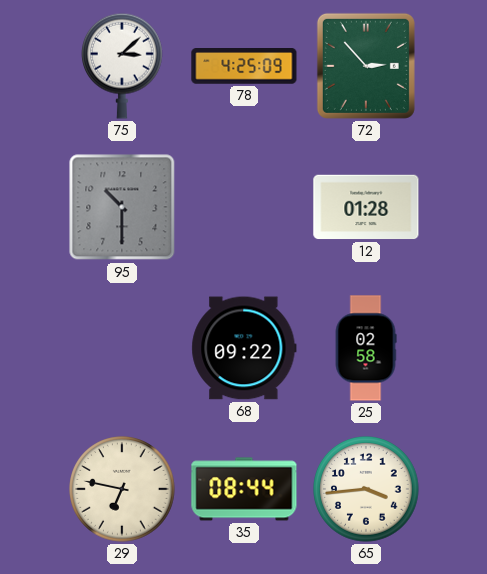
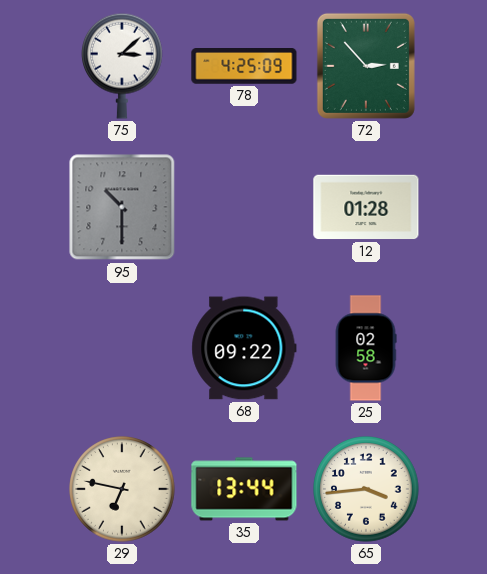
35: 08:44 -> 13:44
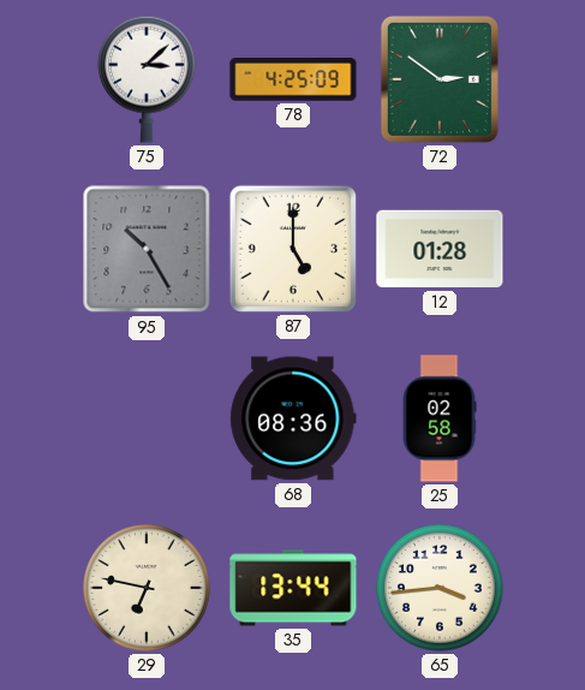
72: 2:53 -> 2:51
95: 10:30 -> 10:25
87: none -> 5:00
68: 09:22 -> 08:36
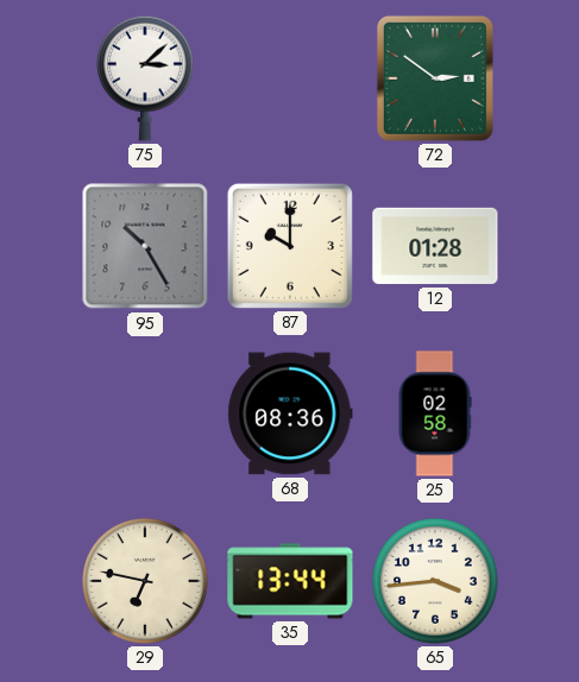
78: 4:25 -> none
87: 5:00 -> 10:00
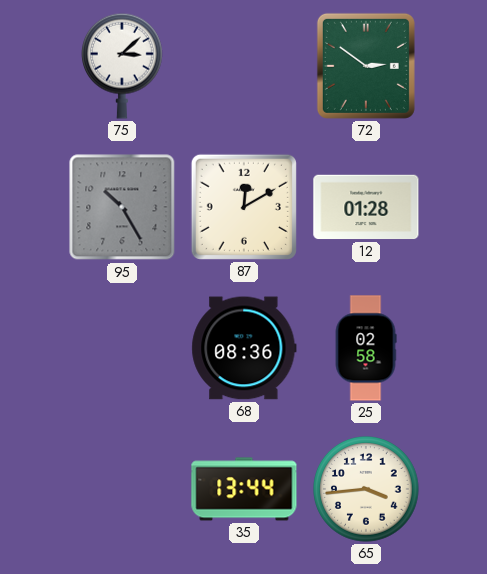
87: 10:00 -> 12:10
29: 6:47 -> none
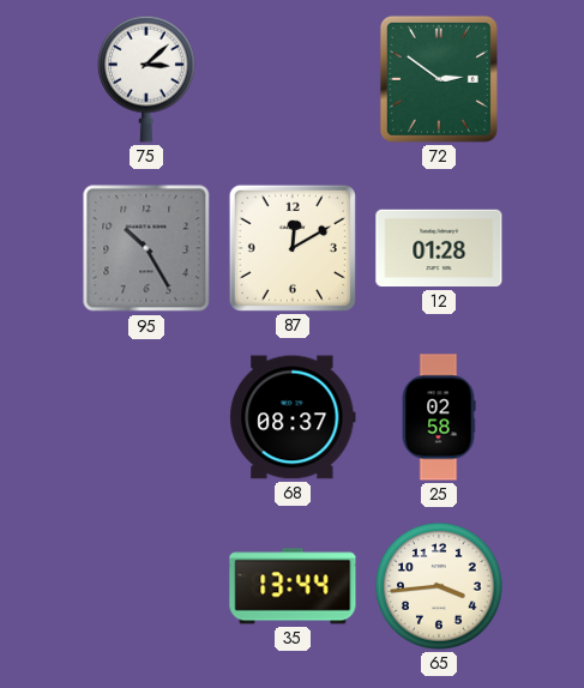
68: 08:36 -> 08:37
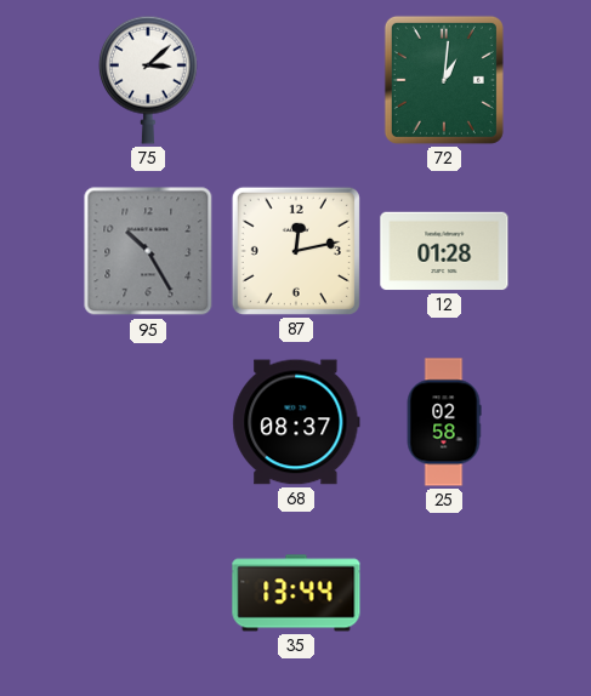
72: 2:51 -> 1:01
87: 12:10 -> 12:13
65: 3:44 -> none
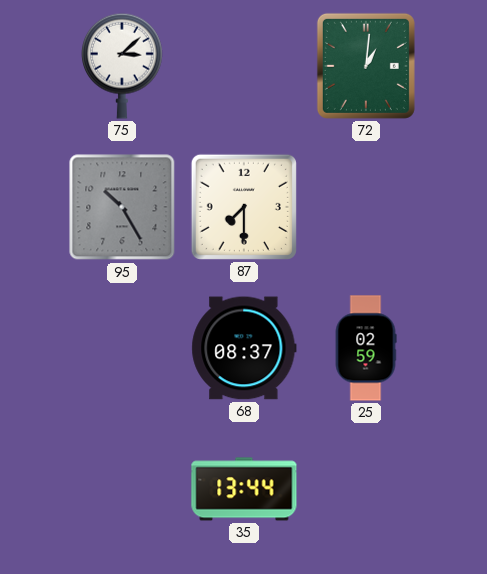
87: 12:13 -> 7:30
12: 01:28 -> none
25: 02:58 -> 02:59
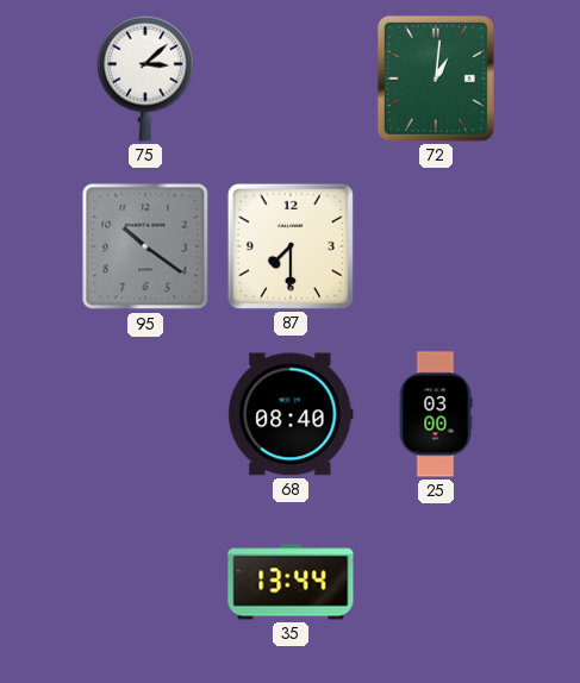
95: 10:25 -> 10:21
68: 08:37 -> 08:40
25: 02:59 -> 03:00
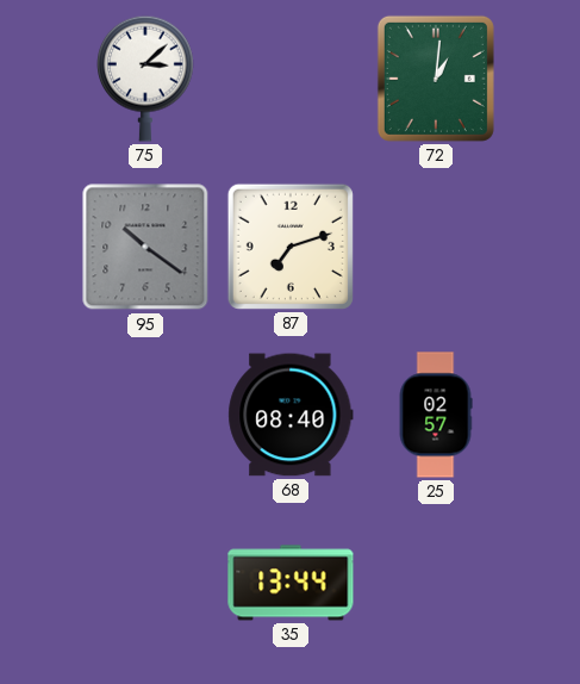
87: 7:30 -> 7:12
25: 03:00 -> 02:57
